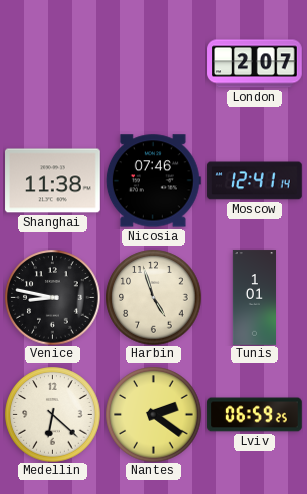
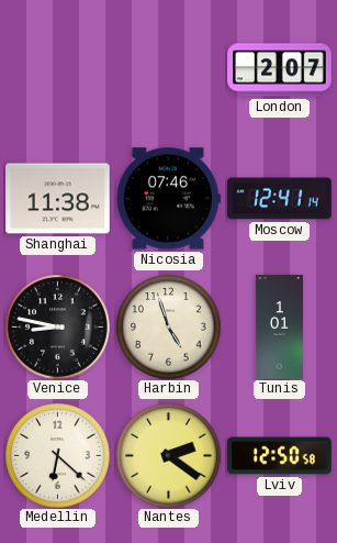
Lviv: 06:59 -> 12:50
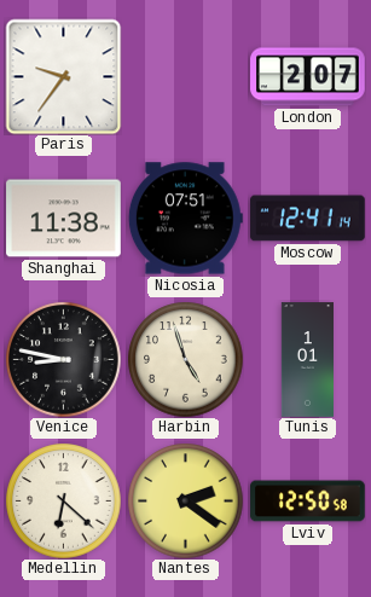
Paris: none -> 9:36
Nicosia: 07:46 -> 07:51
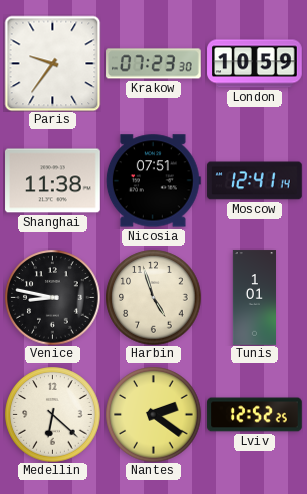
Krakow: none -> 07:23
London: 2:07 -> 10:59
Lviv: 12:50 -> 12:52
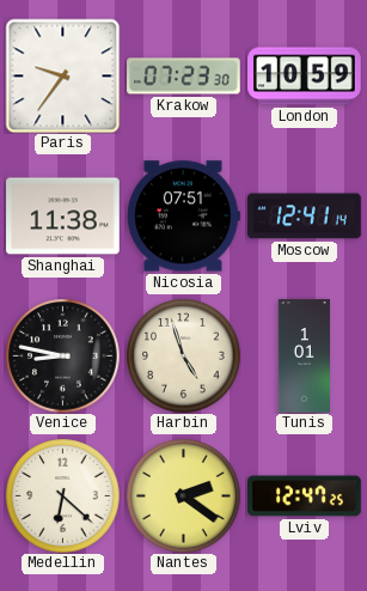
Lviv: 12:52 -> 12:47
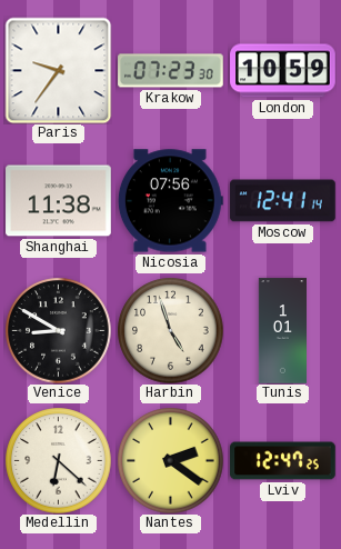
Nicosia: 07:51 -> 07:56
Venice: 8:47 -> 8:50
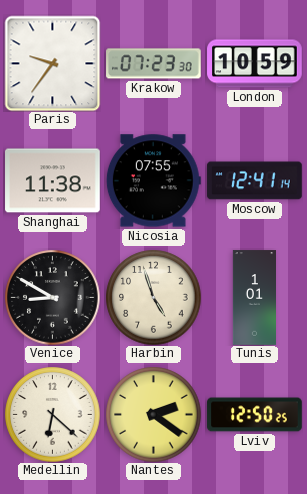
Nicosia: 07:56 -> 07:55
Lviv: 12:47 -> 12:50
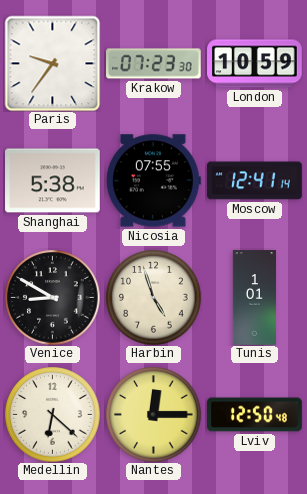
Shanghai: 11:38 -> 5:38
Nantes: 2:21 -> 12:15
Lviv: 12:50:25 -> 12:50:48
